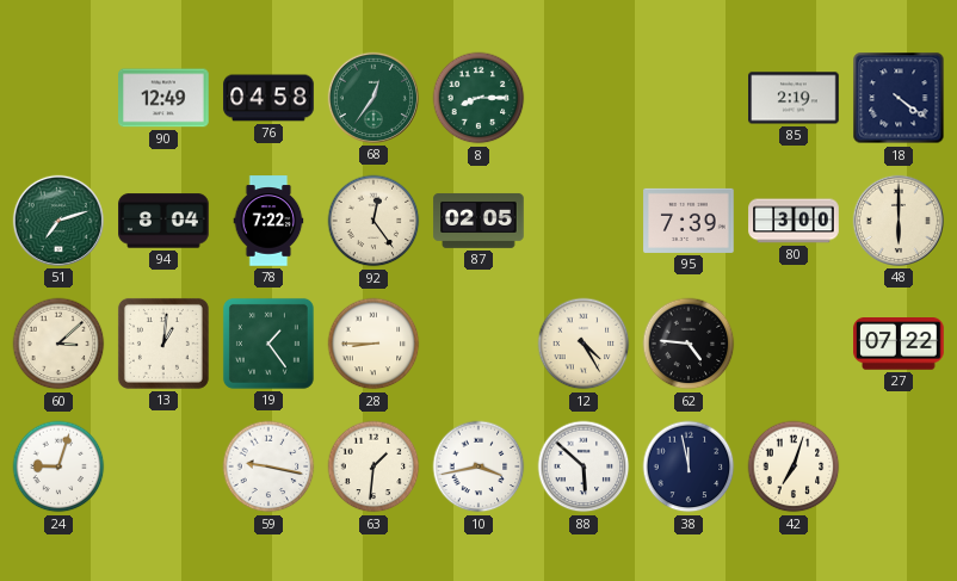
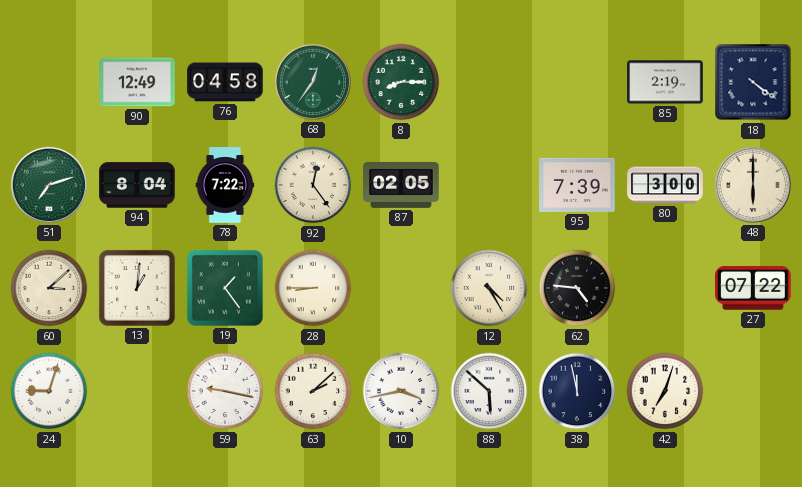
63: 1:31 -> 2:08
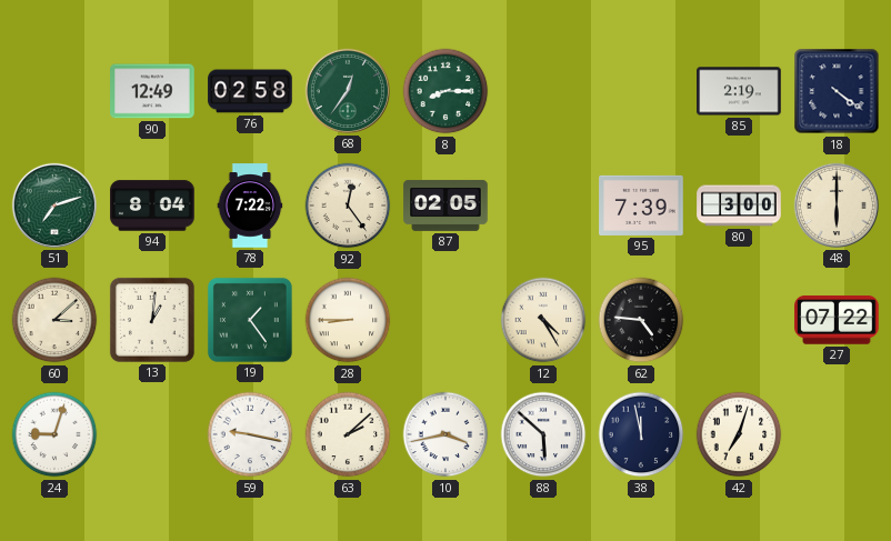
76: 04:58 -> 02:58
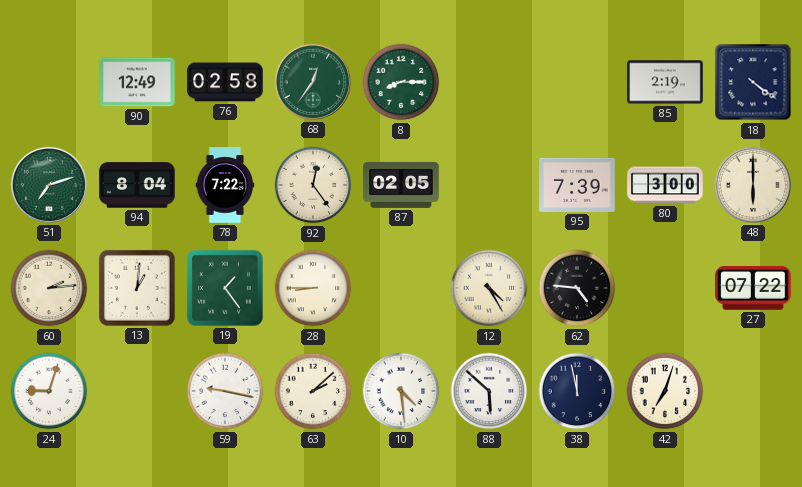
60: 3:08 -> 2:14
10: 3:43 -> 4:29
